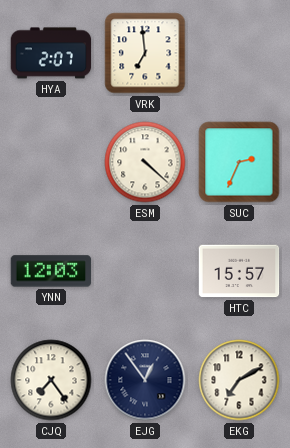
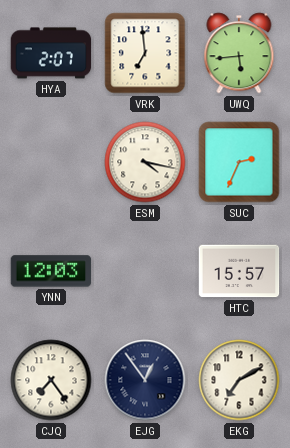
UWQ: none -> 5:44
ESM: 4:22 -> 4:17
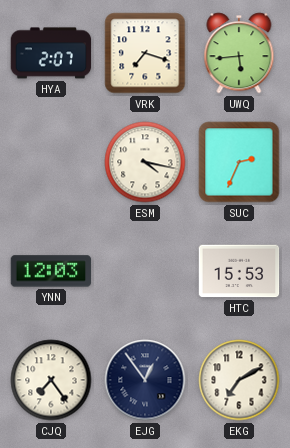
VRK: 6:59 -> 7:18
HTC: 15:57 -> 15:53
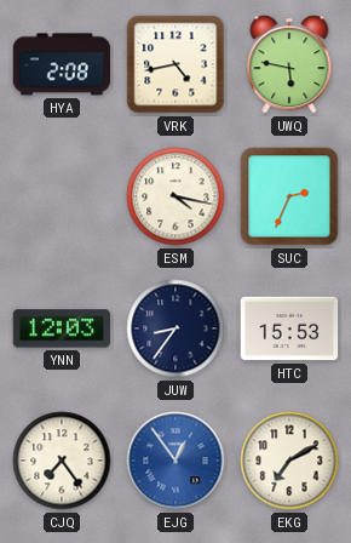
HYA: 2:07 -> 2:08
VRK: 7:18 -> 4:43
UWQ: 5:44 -> 5:47
JUW: none -> 8:36
EJG dial: navy -> blue
